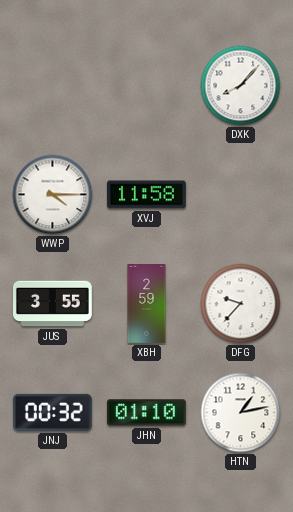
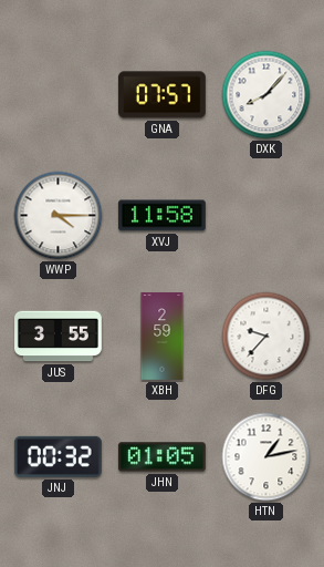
GNA: none -> 07:57
JHN: 01:10 -> 01:05
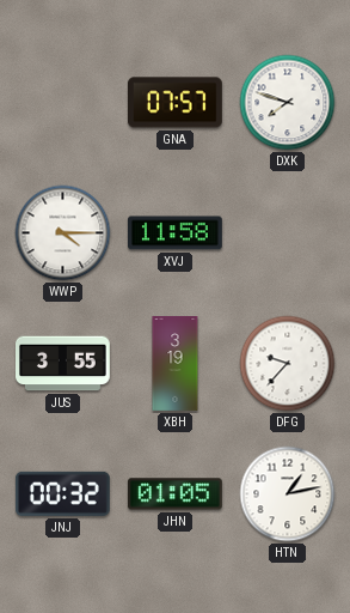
DXK: 8:07 -> 7:48
XBH: 2:59 -> 3:19
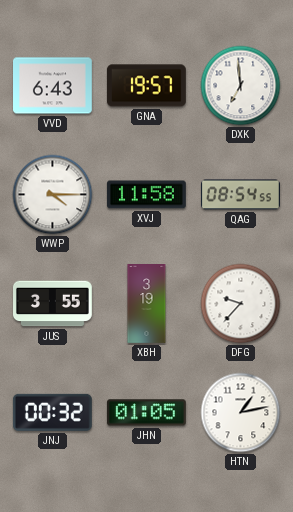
VVD: none -> 6:43
GNA: 07:57 -> 19:57
DXK: 7:48 -> 6:59
QAG: none -> 08:54
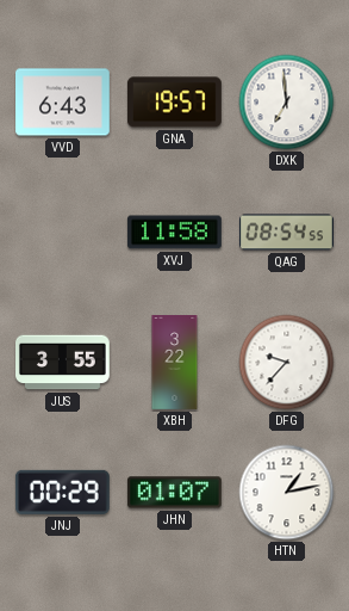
WWP: 4:15 -> none
XBH: 3:19 -> 3:22
JNJ: 00:32 -> 00:29
JHN: 01:05 -> 01:07
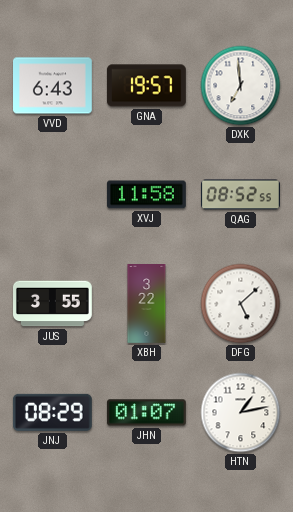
QAG: 08:54 -> 08:52
DFG: 9:37 -> 5:08
JNJ: 00:29 -> 08:29
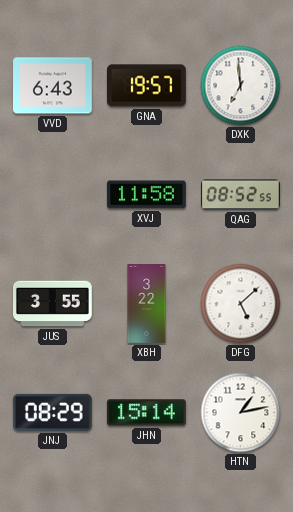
JHN: 01:07 -> 15:14
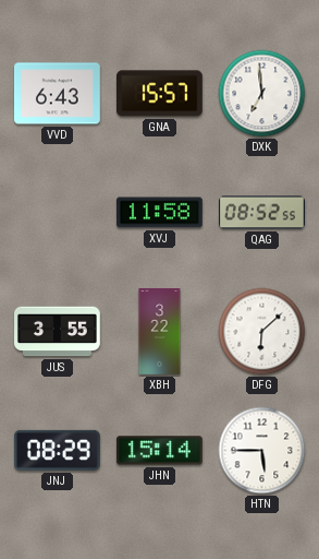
GNA: 19:57 -> 15:57
DFG: 5:08 -> 6:08
HTN: 1:13 -> 5:45
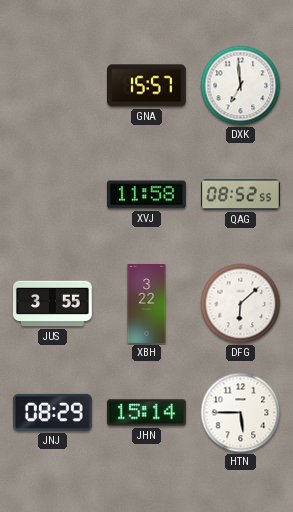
VVD: 6:43 -> none
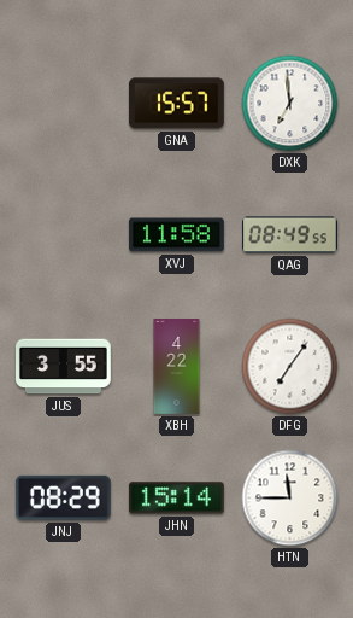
QAG: 08:52 -> 08:49
XBH: 3:22 -> 4:22
DFG: 6:08 -> 7:06
HTN: 5:45 -> 11:45
